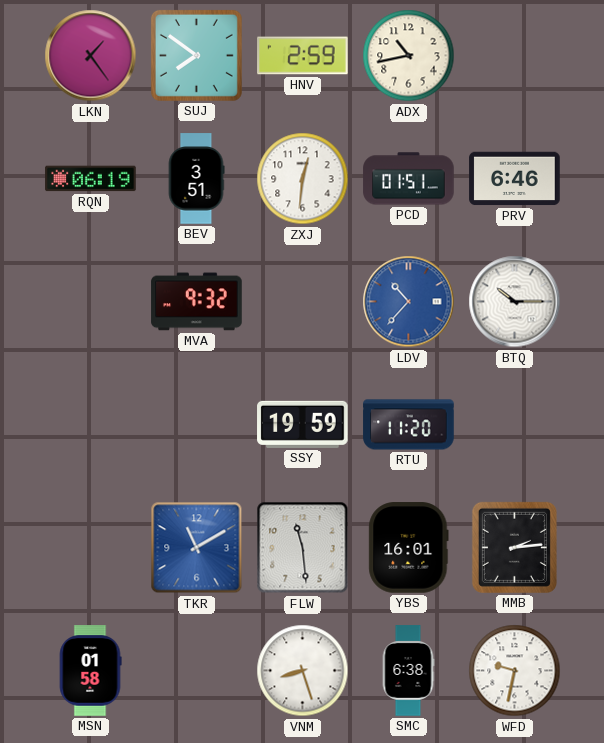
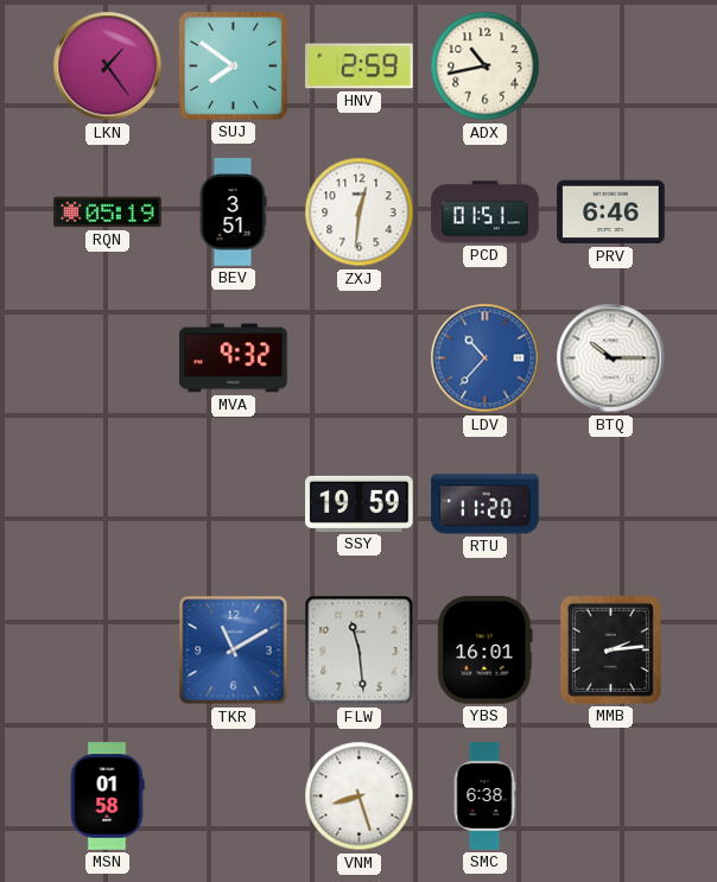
RQN: 06:19 -> 05:19
WFD: 9:32 -> none
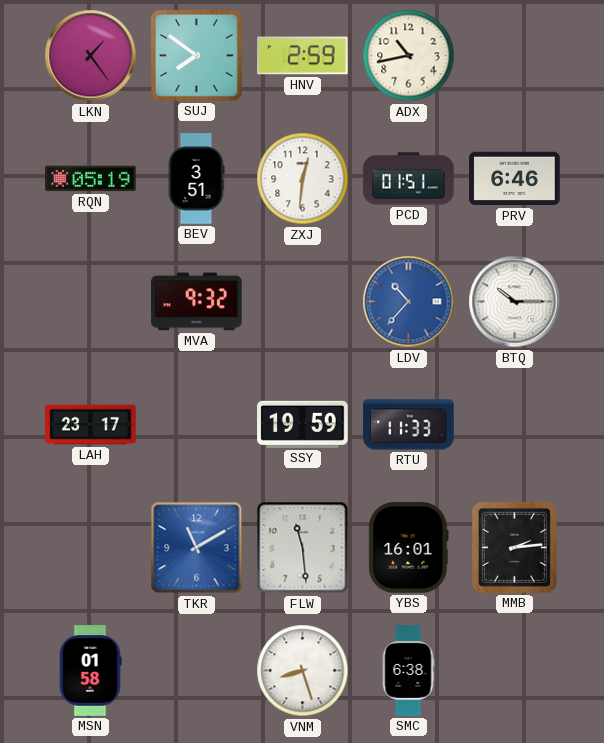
LAH: none -> 23:17
RTU: 11:20 -> 11:33
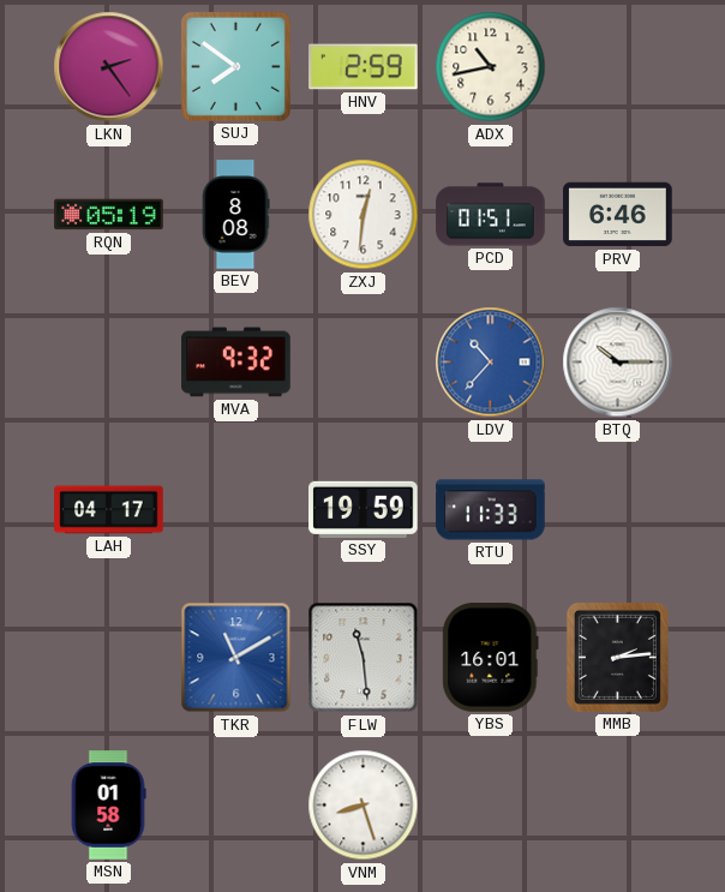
LKN: 1:24 -> 2:24
BEV: 3:51 -> 8:08
LAH: 23:17 -> 04:17
SMC: 6:38 -> none
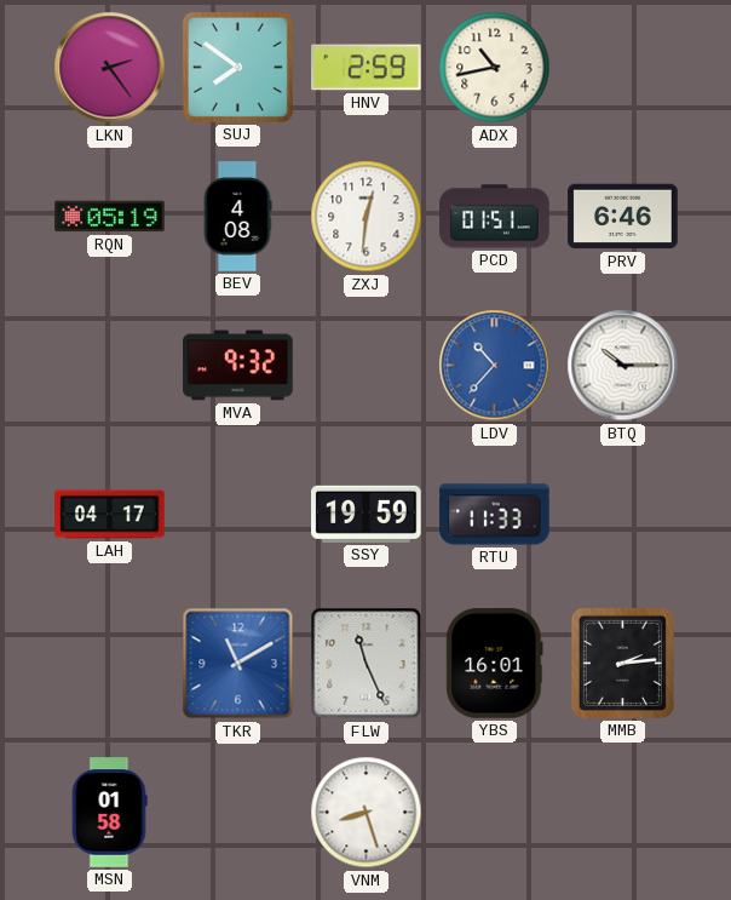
BEV: 8:08 -> 4:08
FLW: 11:29 -> 11:26
